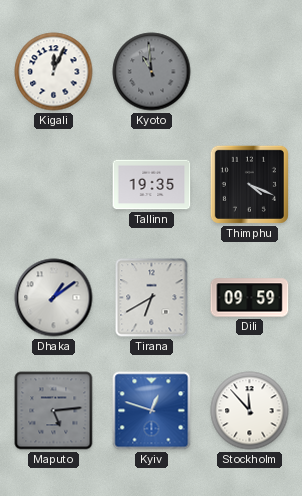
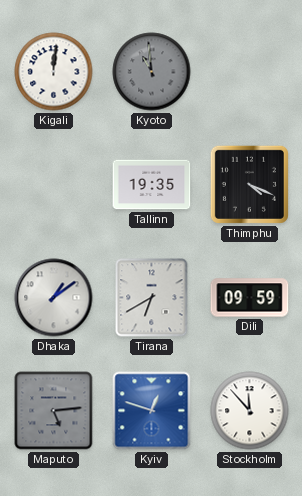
Kigali: 12:04 -> 12:01
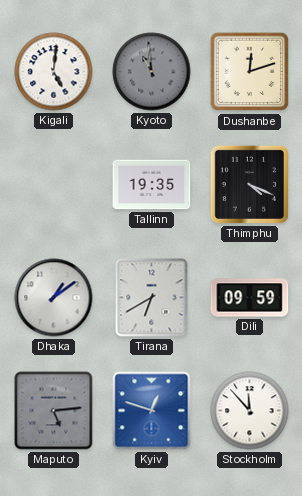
Kigali: 12:01 -> 5:01
Dushanbe: none -> 12:12
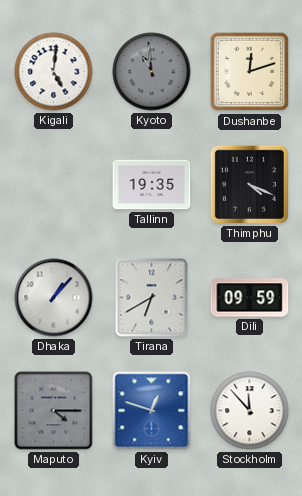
Dhaka: 1:09 -> 1:07
Maputo: 5:14 -> 4:15
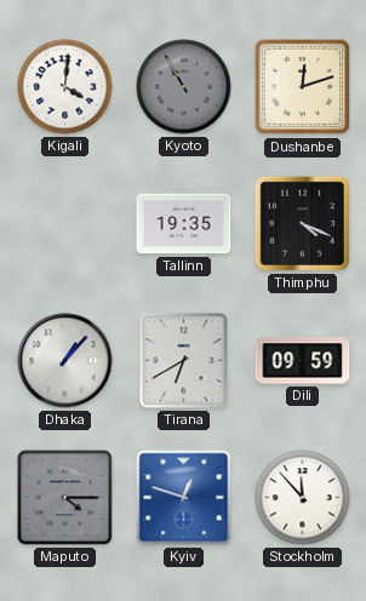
Kigali: 5:01 -> 4:01
Kyoto: 10:59 -> 10:55
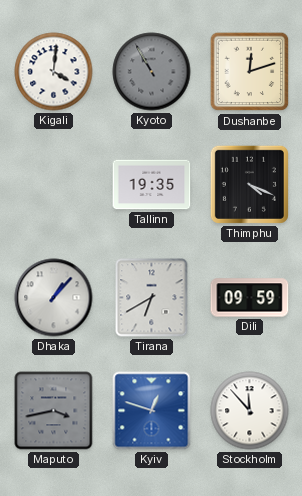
Maputo: 4:15 -> 3:43
